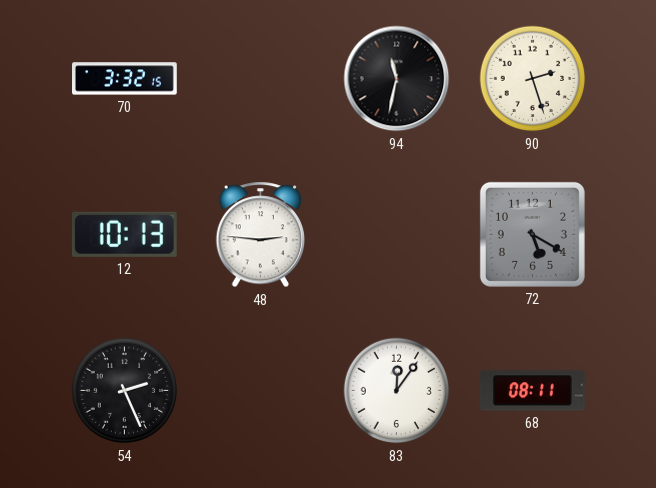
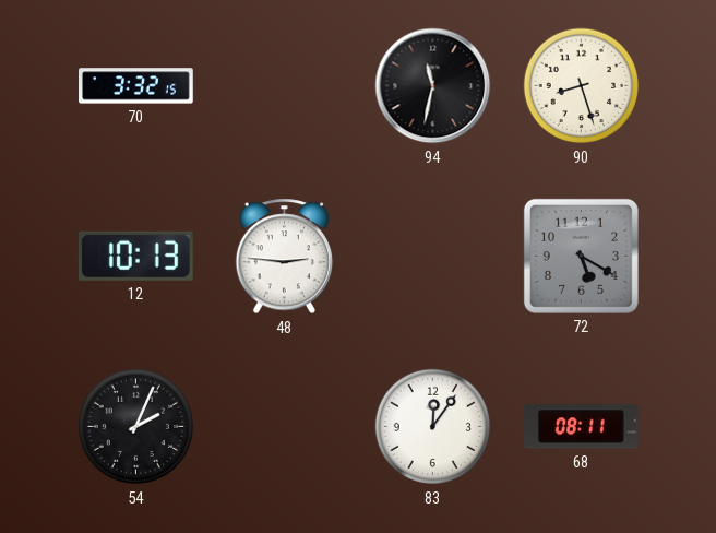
90: 2:27 -> 8:27
54: 2:26 -> 2:04
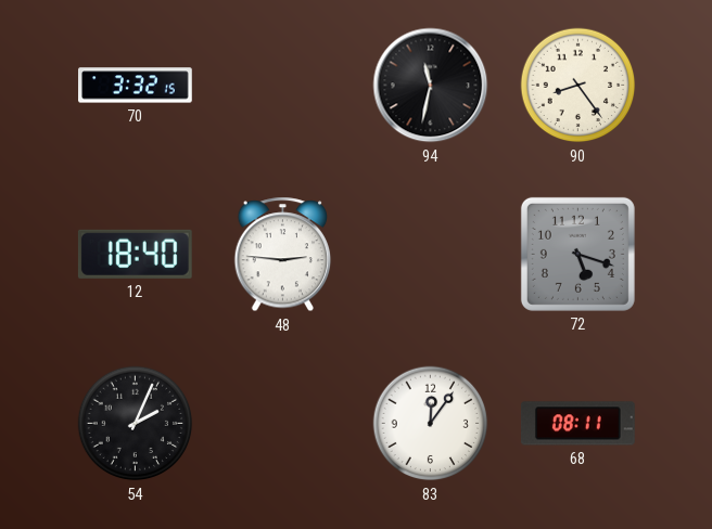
90: 8:27 -> 8:24
12: 10:13 -> 18:40
72: 5:20 -> 5:18
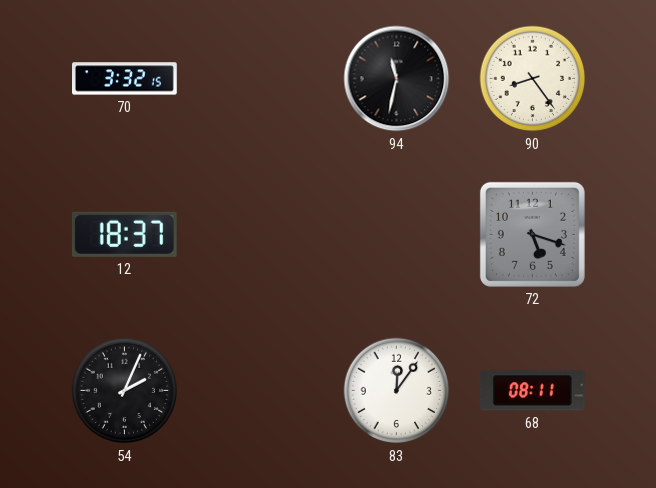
12: 18:40 -> 18:37
48: 2:46 -> none
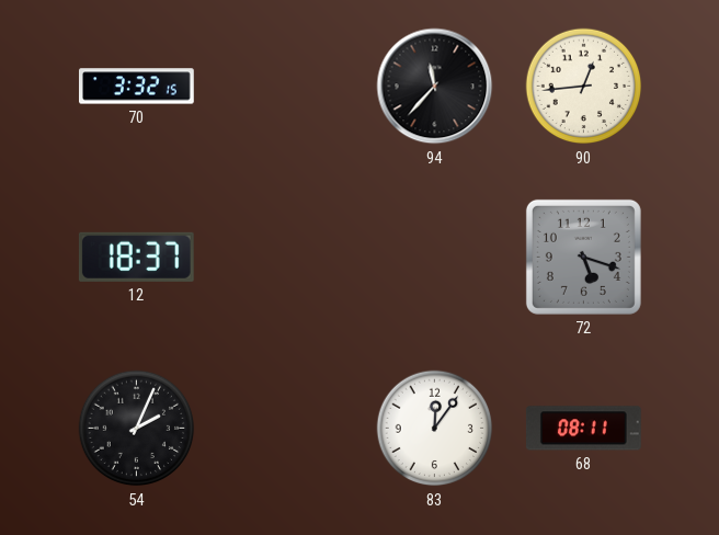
94: 11:32 -> 11:37
90: 8:24 -> 12:44
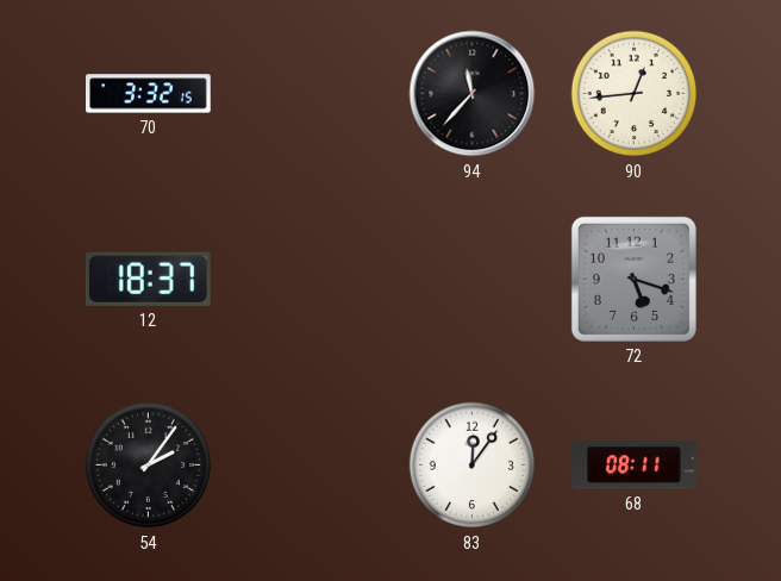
54: 2:04 -> 2:06
